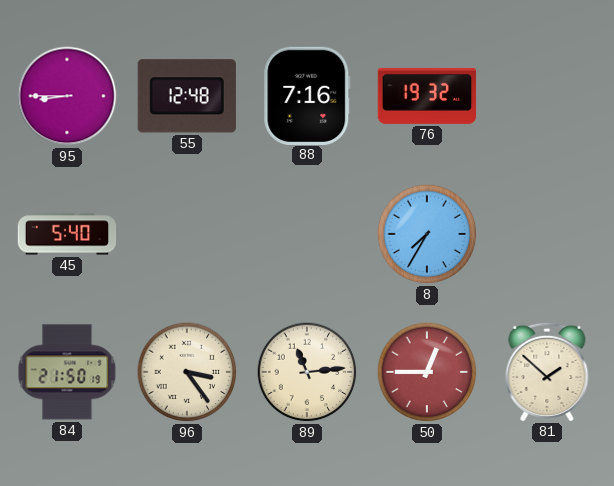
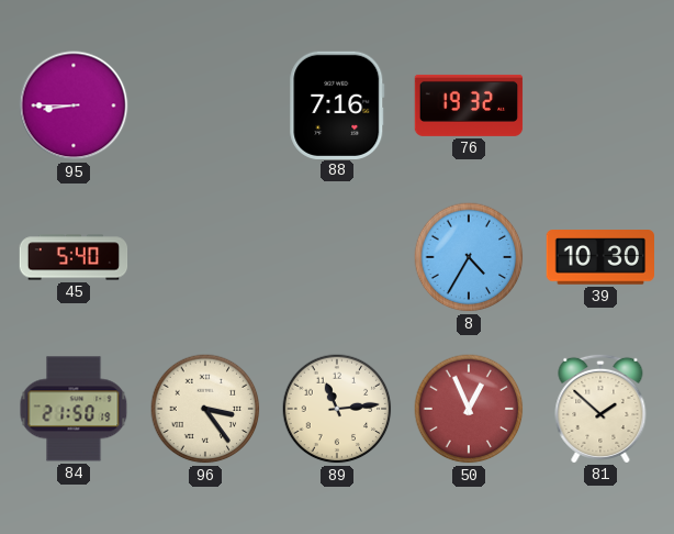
55: 12:48 -> none
8: 7:35 -> 4:35
39: none -> 10:30
50: 12:45 -> 12:56
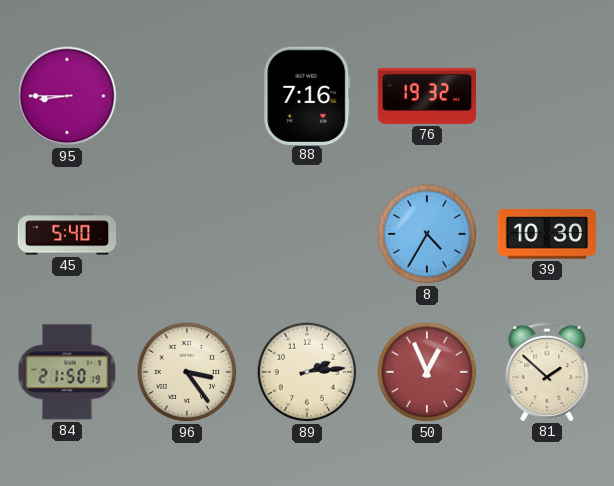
89: 11:14 -> 2:14
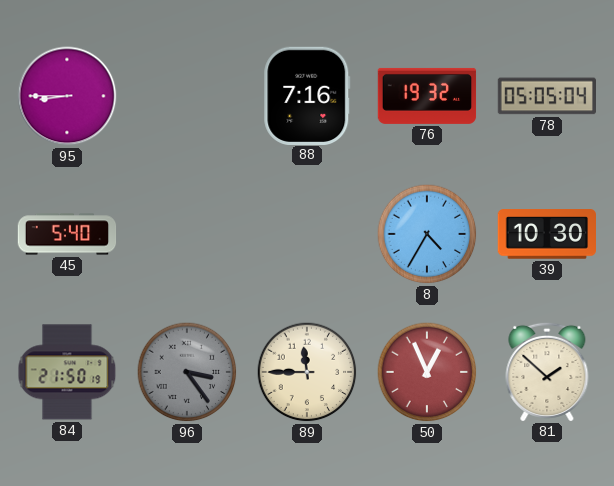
78: none -> 05:05
96 dial: cream -> grey
89: 2:14 -> 11:45
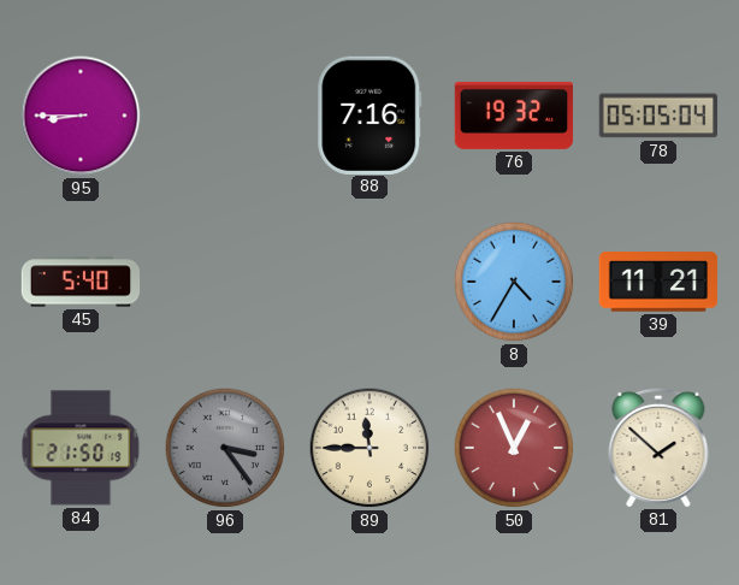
39: 10:30 -> 11:21
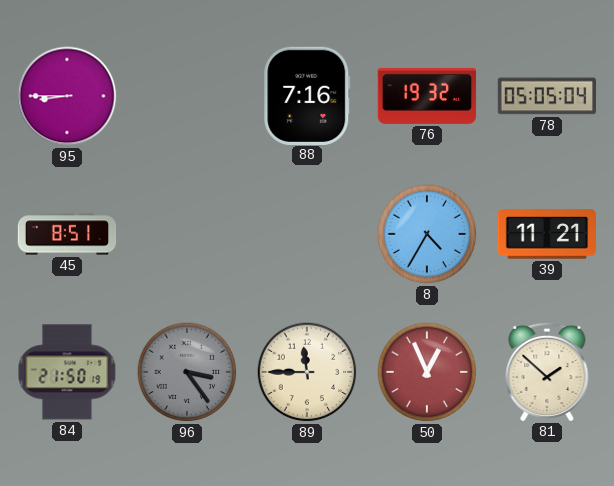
45: 5:40 -> 8:51
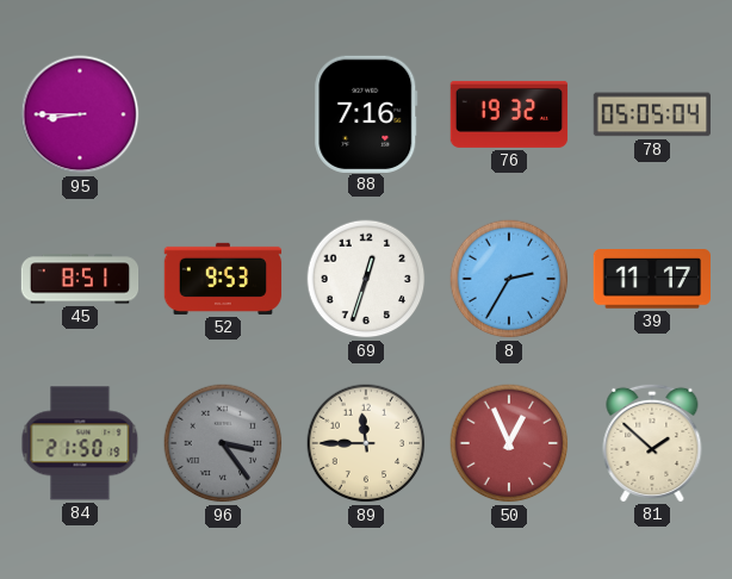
52: none -> 9:53
69: none -> 12:33
8: 4:35 -> 2:35
39: 11:21 -> 11:17
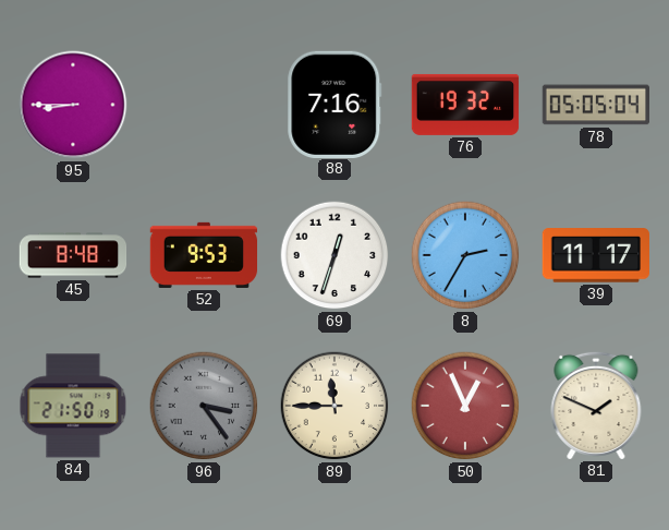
45: 8:51 -> 8:48
81: 1:52 -> 1:49
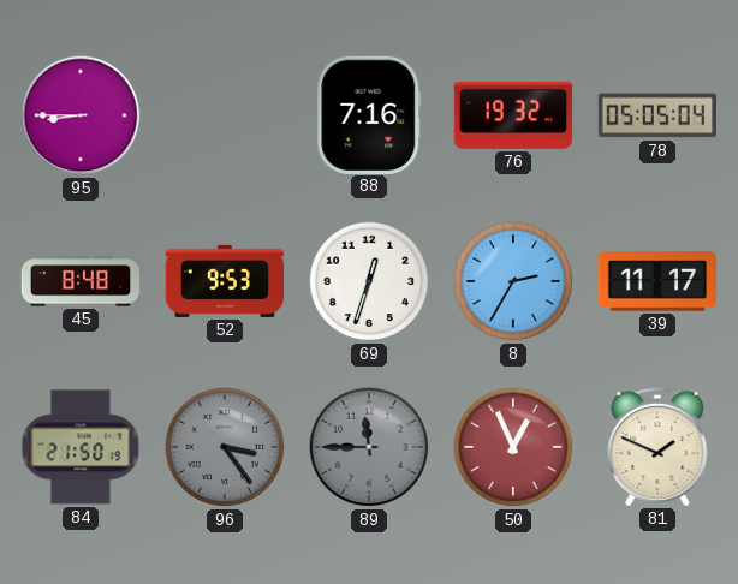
89 dial: cream -> grey
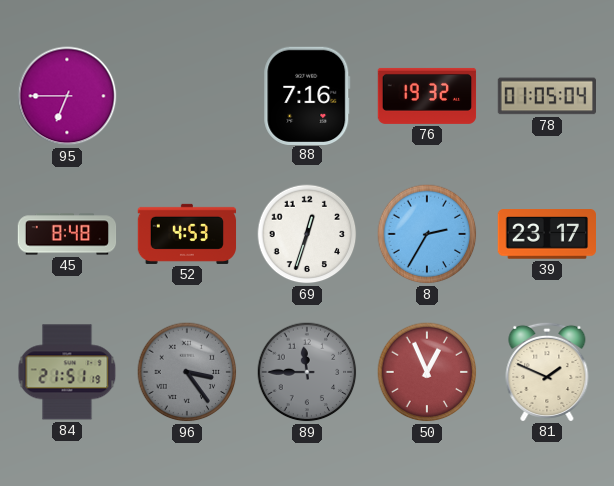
95: 8:45 -> 6:45
78: 05:05 -> 01:05
52: 9:53 -> 4:53
39: 11:17 -> 23:17
84: 21:50 -> 21:51
